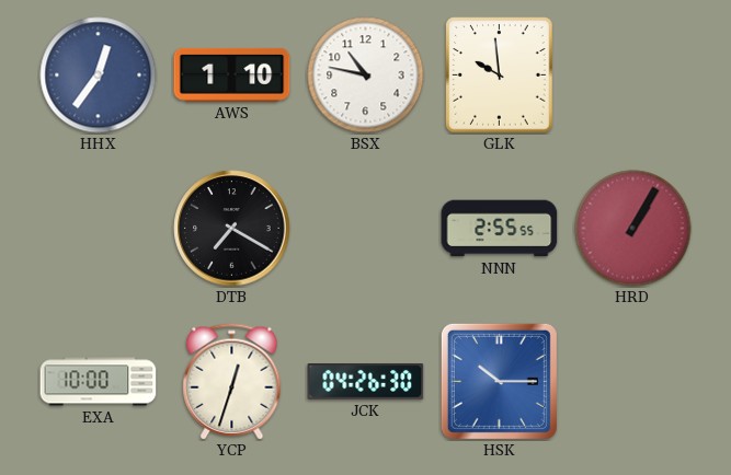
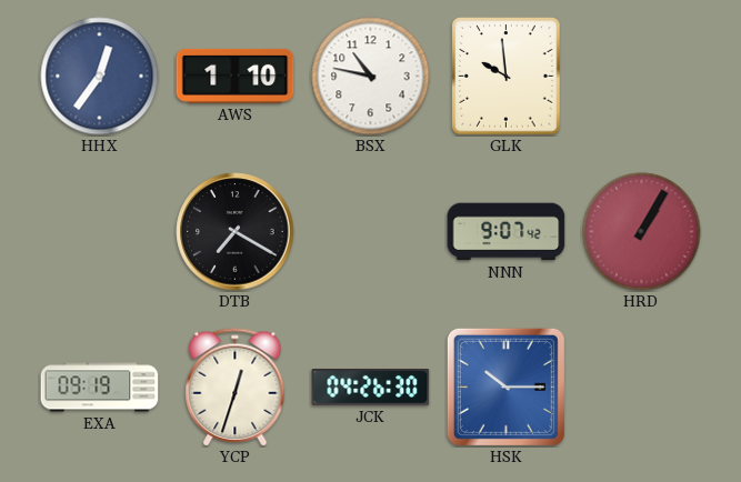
NNN: 2:55 -> 9:07
EXA: 10:00 -> 09:19
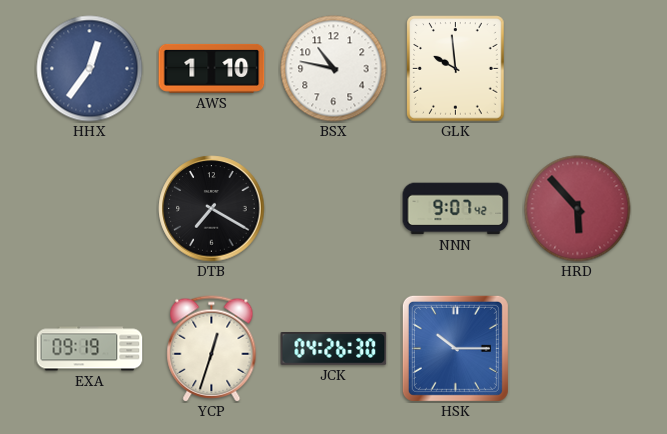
HRD: 1:05 -> 5:53
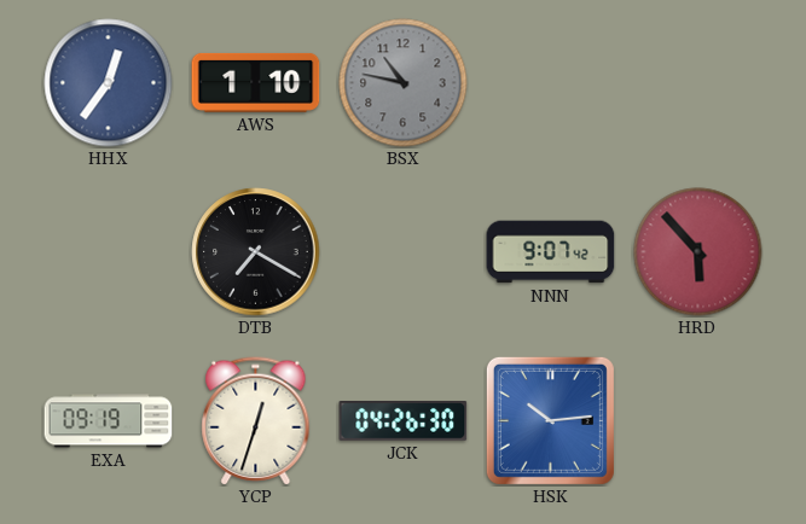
BSX dial: white -> grey
GLK: 9:59 -> none
HSK: 10:15 -> 10:14
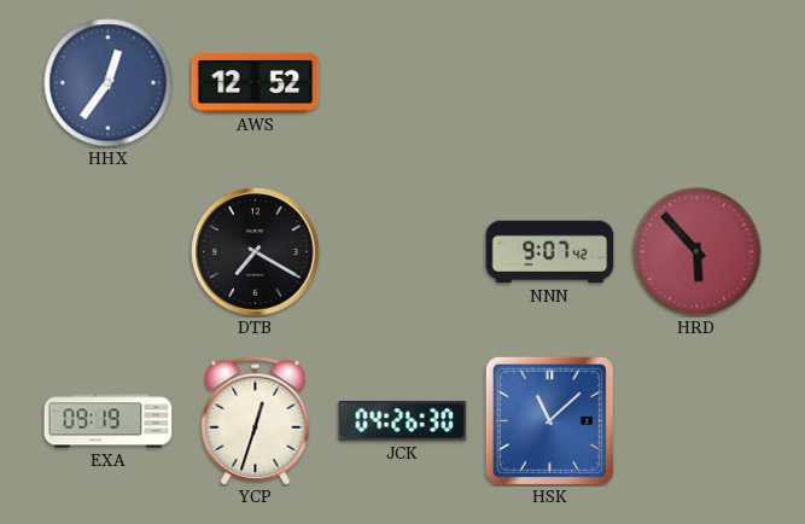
AWS: 1:10 -> 12:52
BSX: 10:47 -> none
HSK: 10:14 -> 11:08
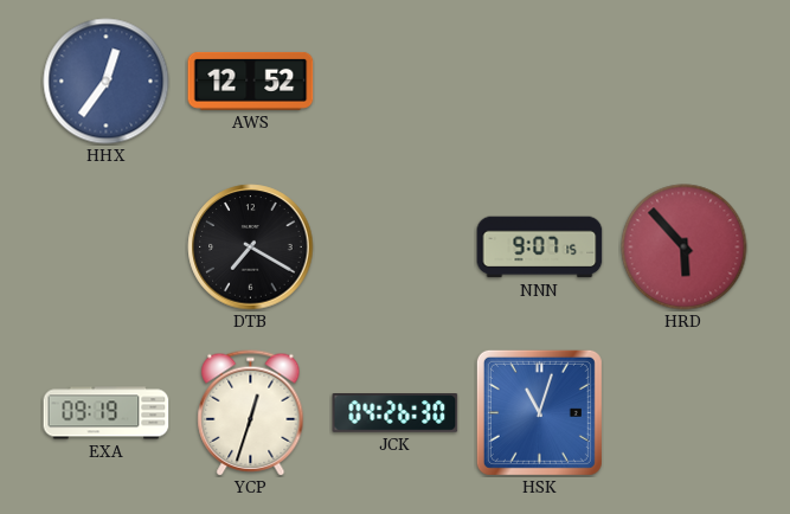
NNN: 9:07:42 -> 9:07:15
HSK: 11:08 -> 11:03
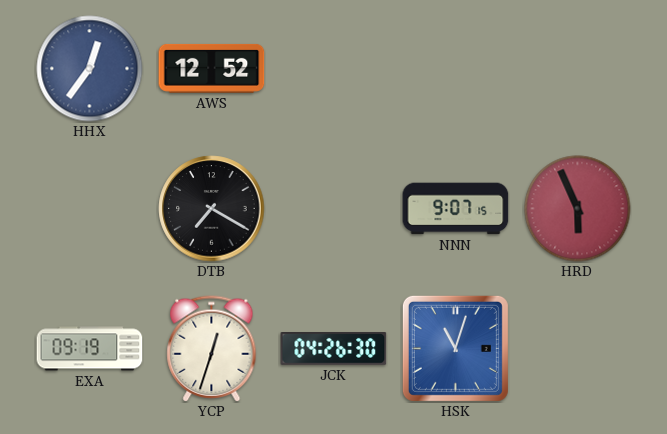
HRD: 5:53 -> 5:56
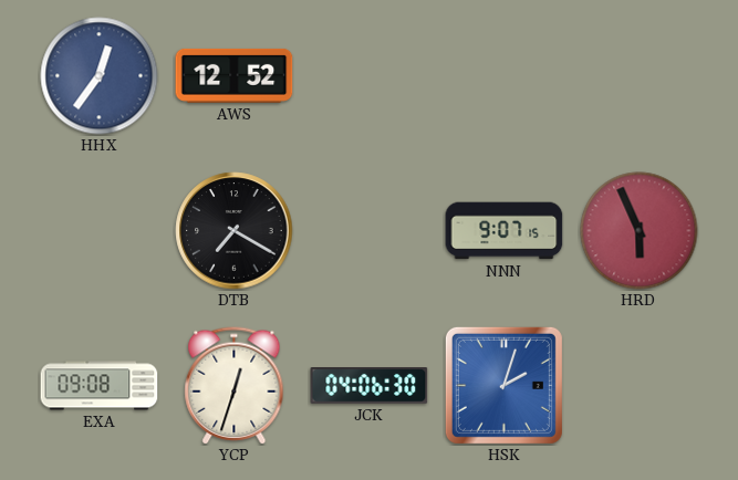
EXA: 09:19 -> 09:08
JCK: 04:26 -> 04:06
HSK: 11:03 -> 2:03
